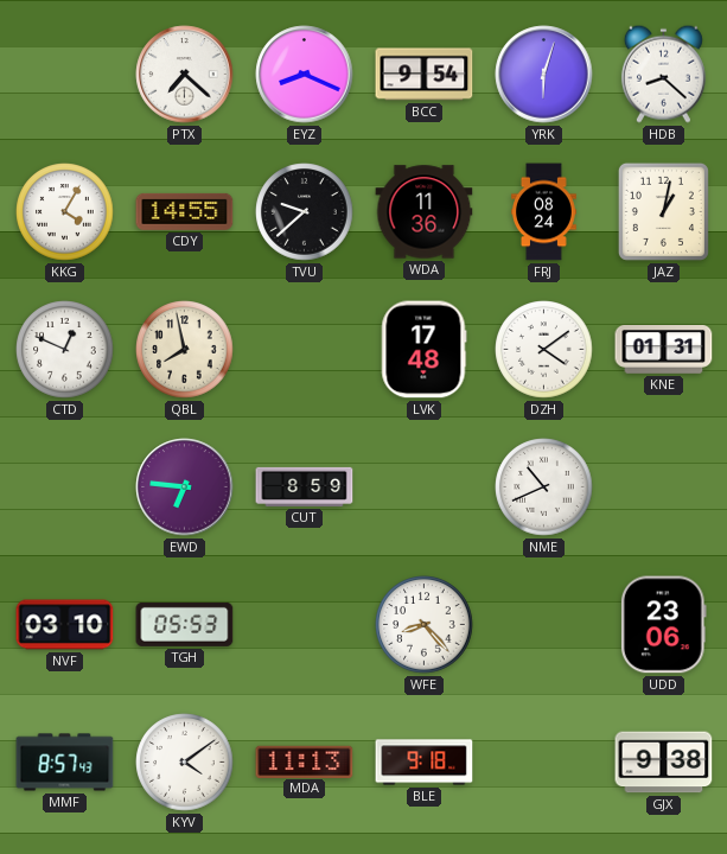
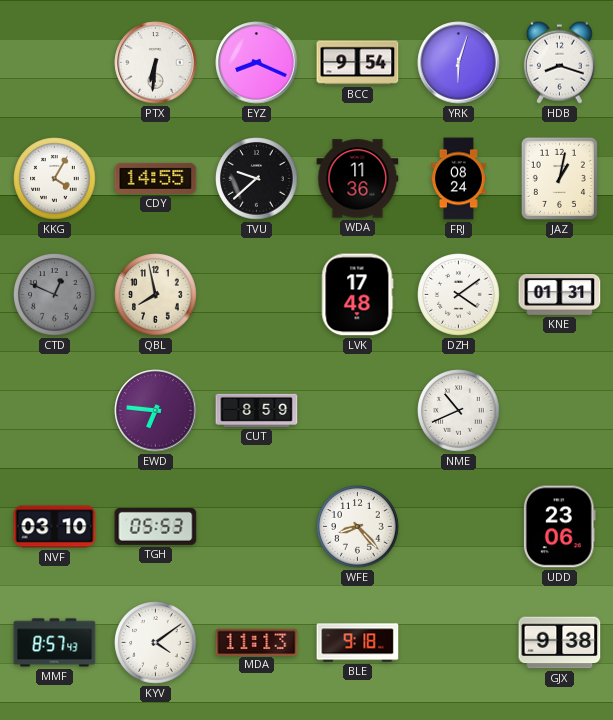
PTX: 7:22 -> 6:31
HDB: 8:22 -> 8:18
CTD dial: white -> grey
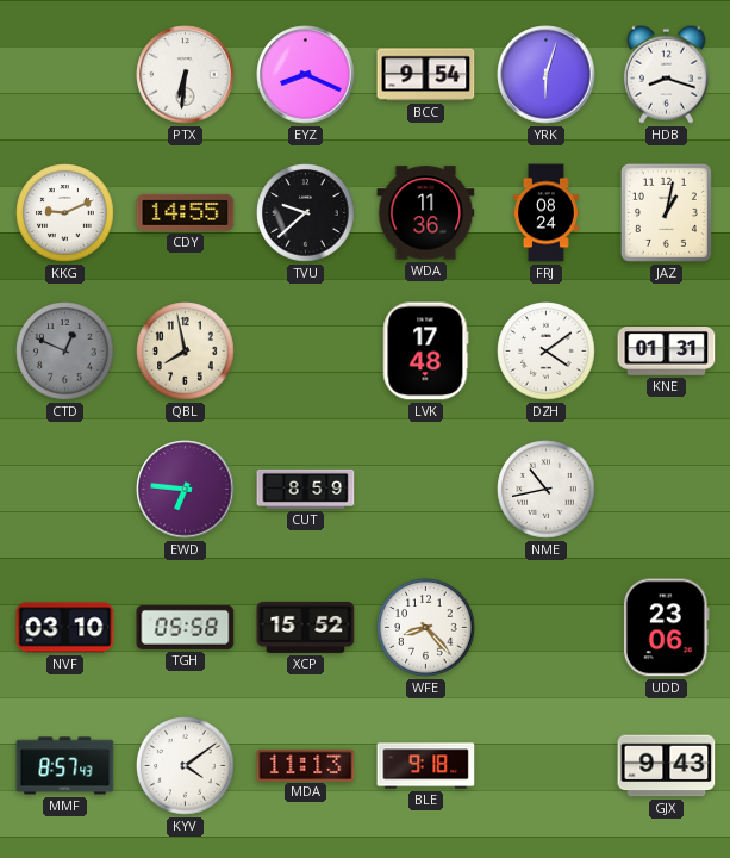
KKG: 4:05 -> 9:11
NME: 10:41 -> 10:43
TGH: 05:53 -> 05:58
XCP: none -> 15:52
GJX: 9:38 -> 9:43
